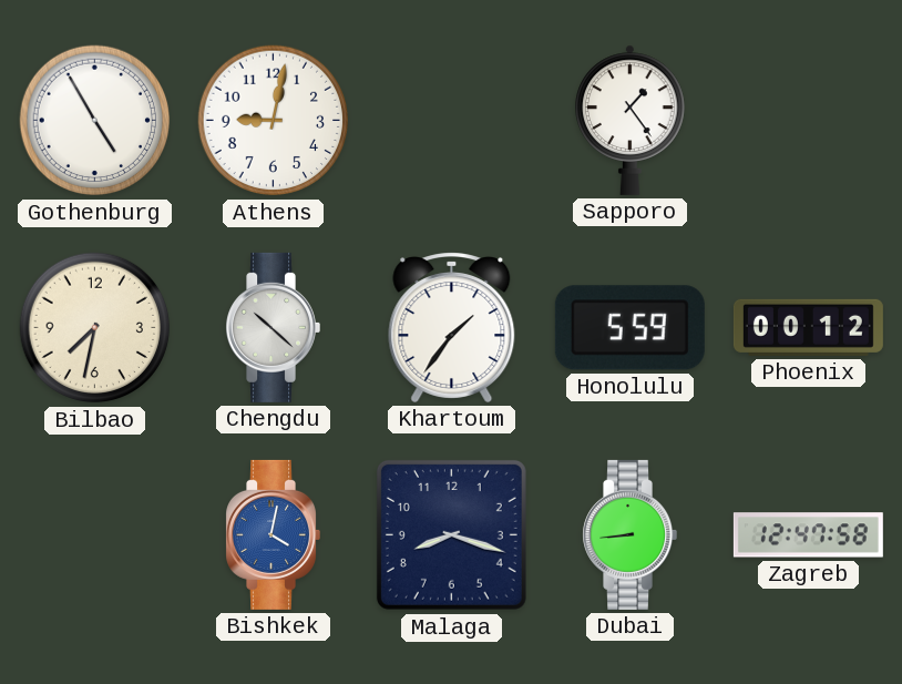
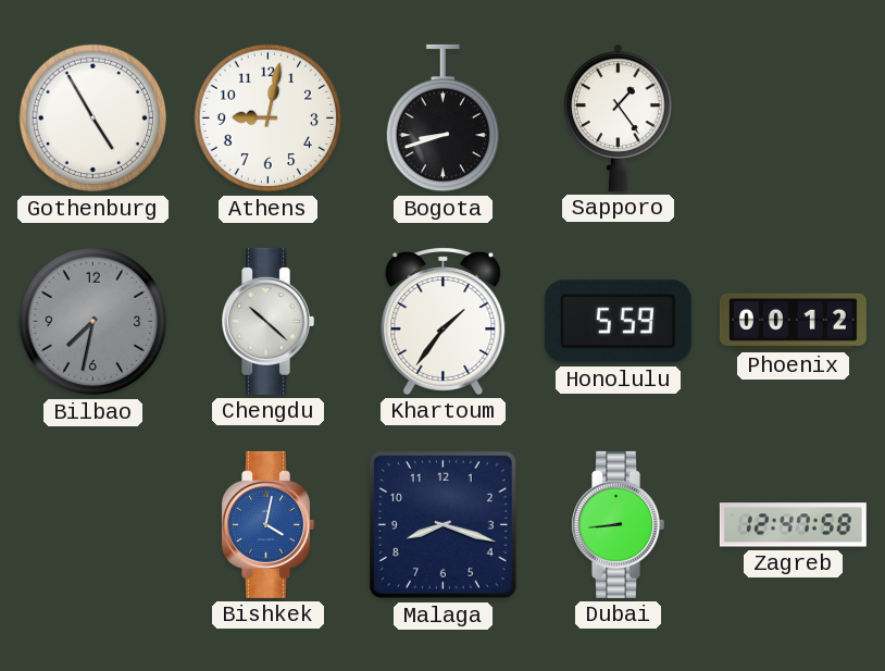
Bogota: none -> 8:42
Bilbao dial: cream -> grey
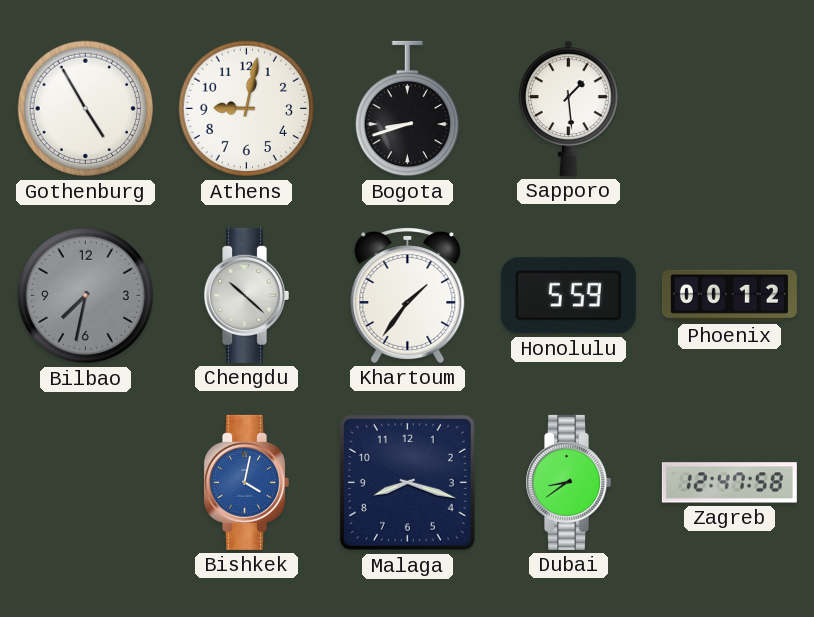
Sapporo: 1:24 -> 1:29
Dubai: 8:44 -> 8:39
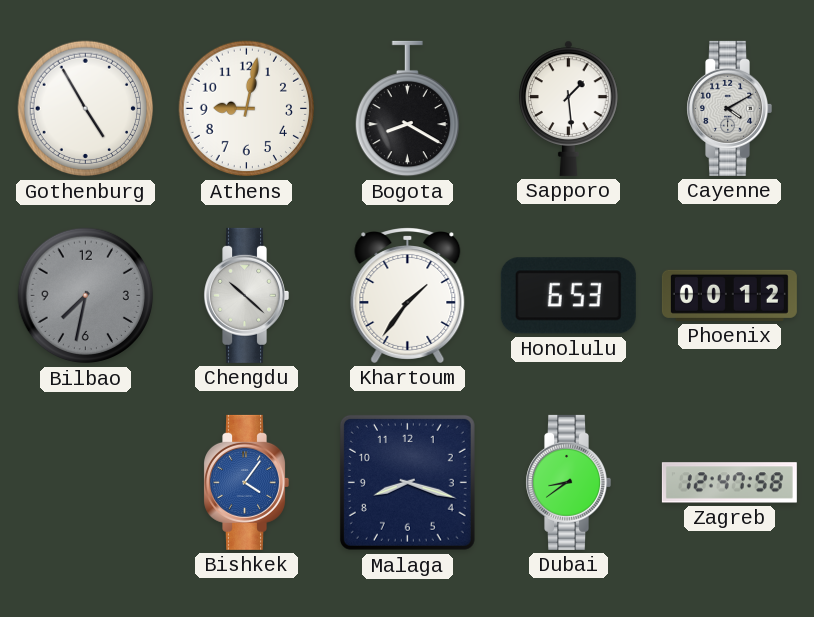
Bogota: 8:42 -> 8:20
Cayenne: none -> 4:10
Honolulu: 5:59 -> 6:53
Bishkek: 4:02 -> 4:06
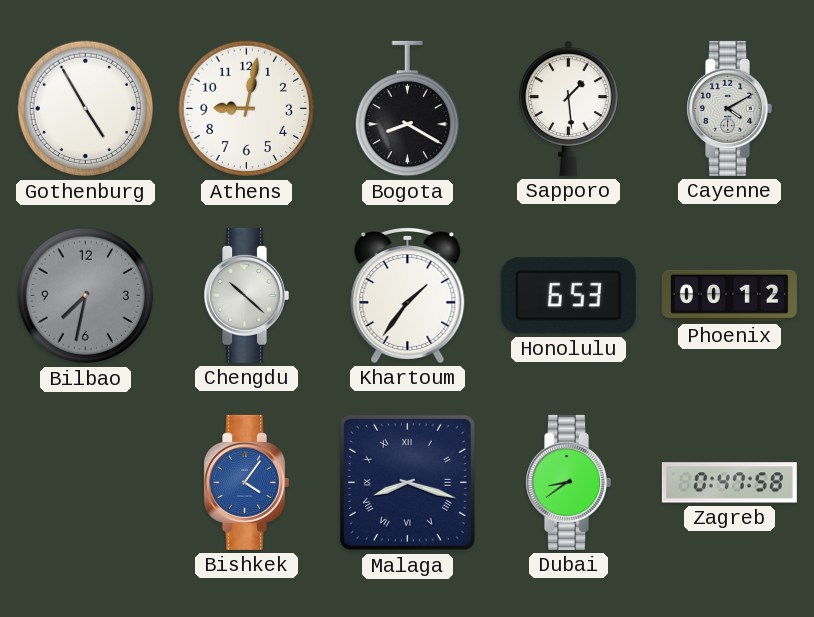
Malaga numerals: Arabic -> Roman
Zagreb: 12:47 -> 0:47
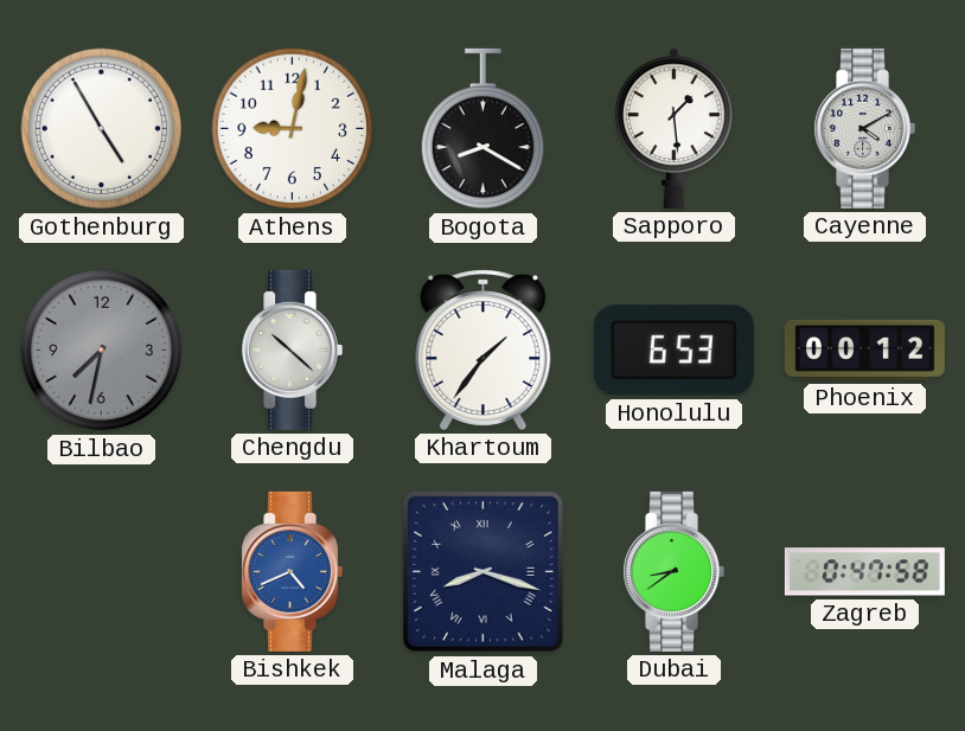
Bishkek: 4:06 -> 4:41
